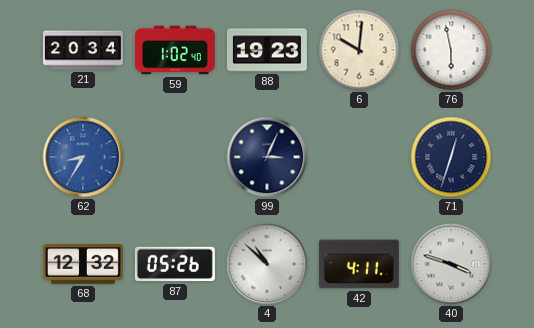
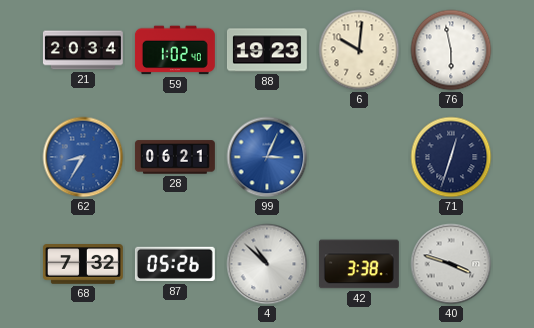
28: none -> 06:21
99 dial: navy -> blue
68: 12:32 -> 7:32
42: 4:11 -> 3:38
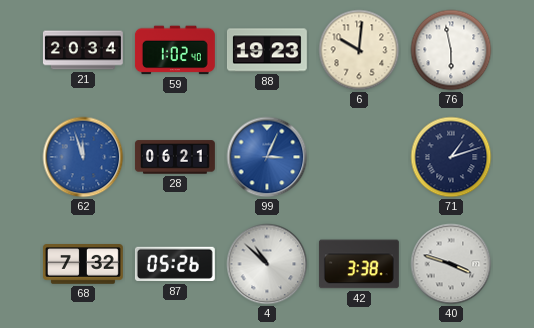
62: 8:35 -> 11:57
71: 12:33 -> 1:12
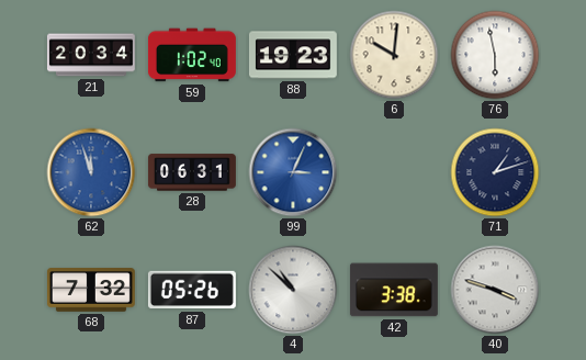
28: 06:21 -> 06:31
